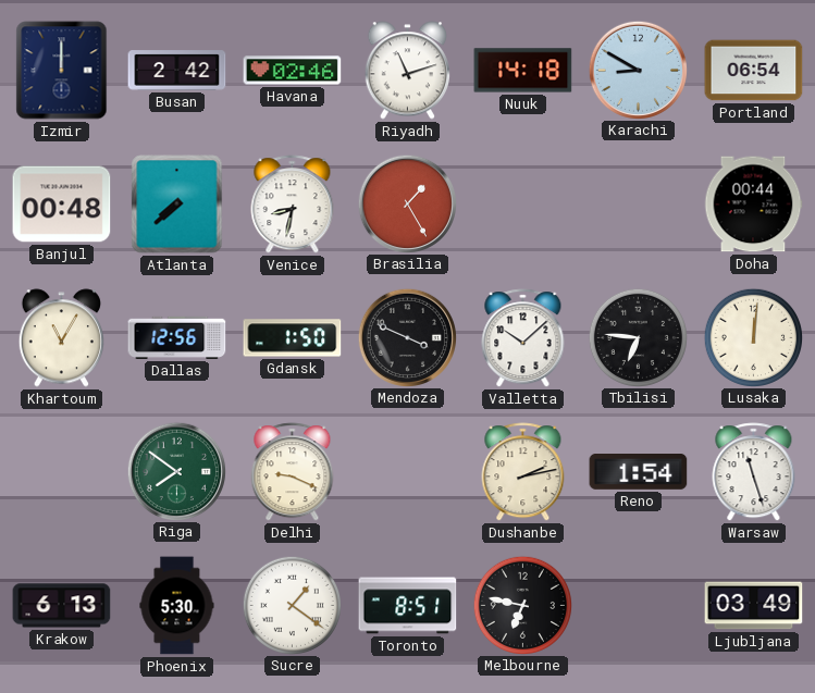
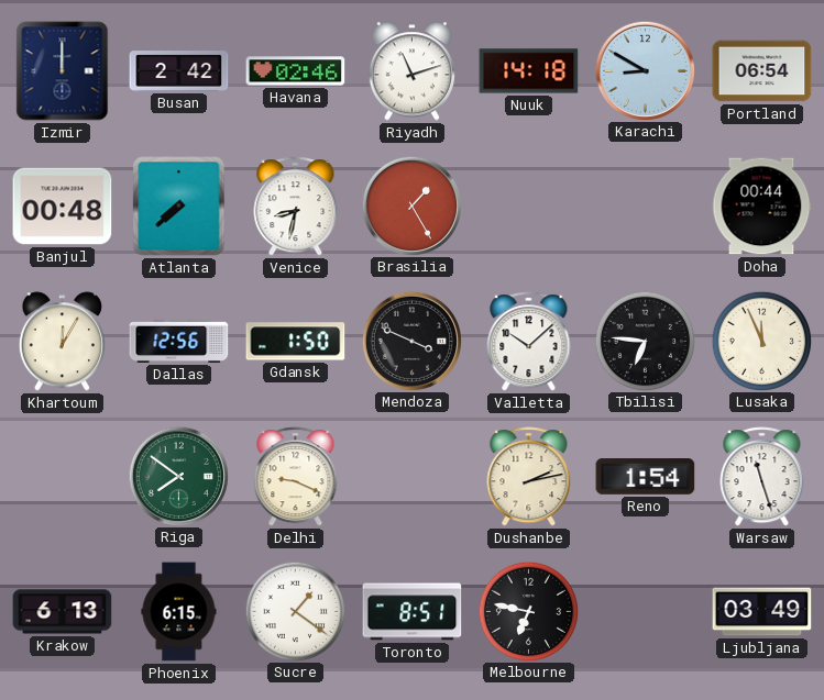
Khartoum: 11:05 -> 12:05
Lusaka: 12:01 -> 11:56
Phoenix: 5:30 -> 6:15
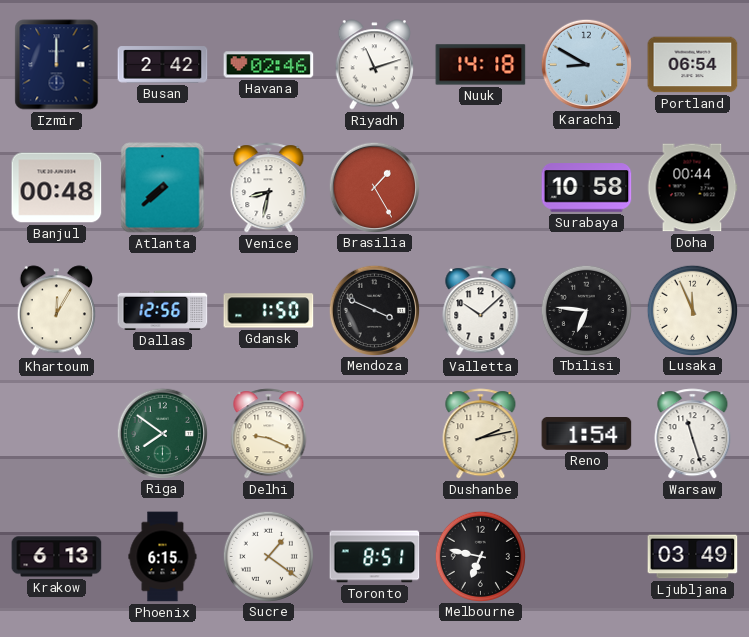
Surabaya: none -> 10:58
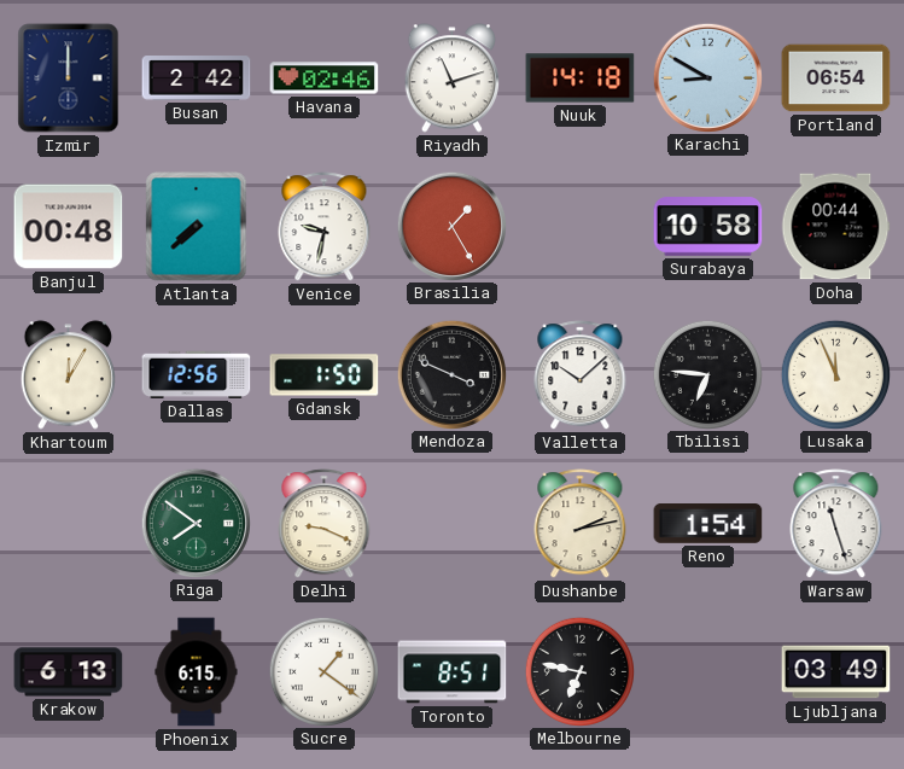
Venice: 8:32 -> 9:32
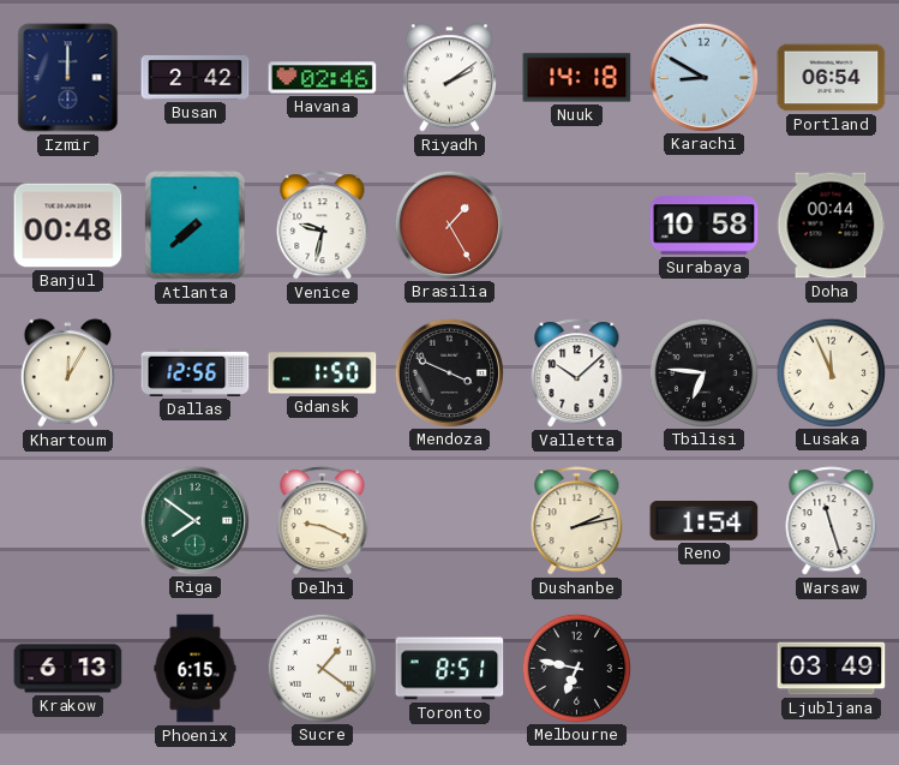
Riyadh: 11:12 -> 2:09
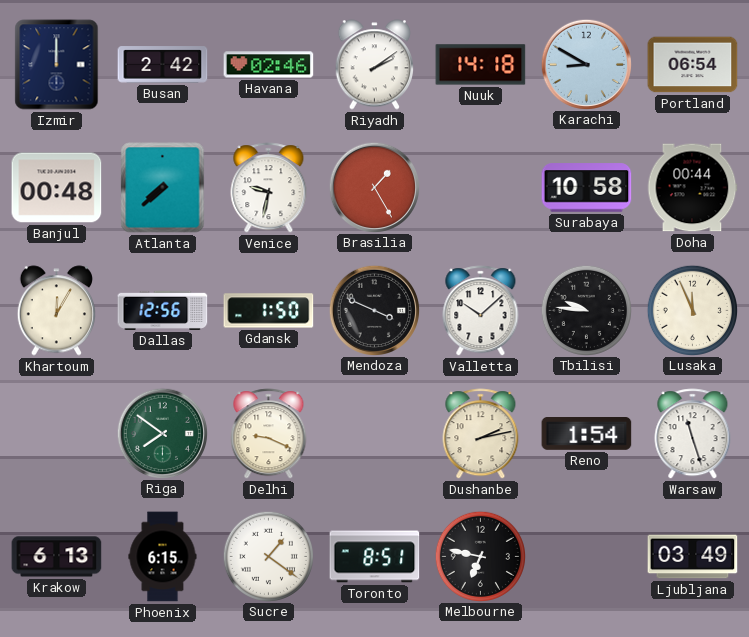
Tbilisi: 6:46 -> 9:46
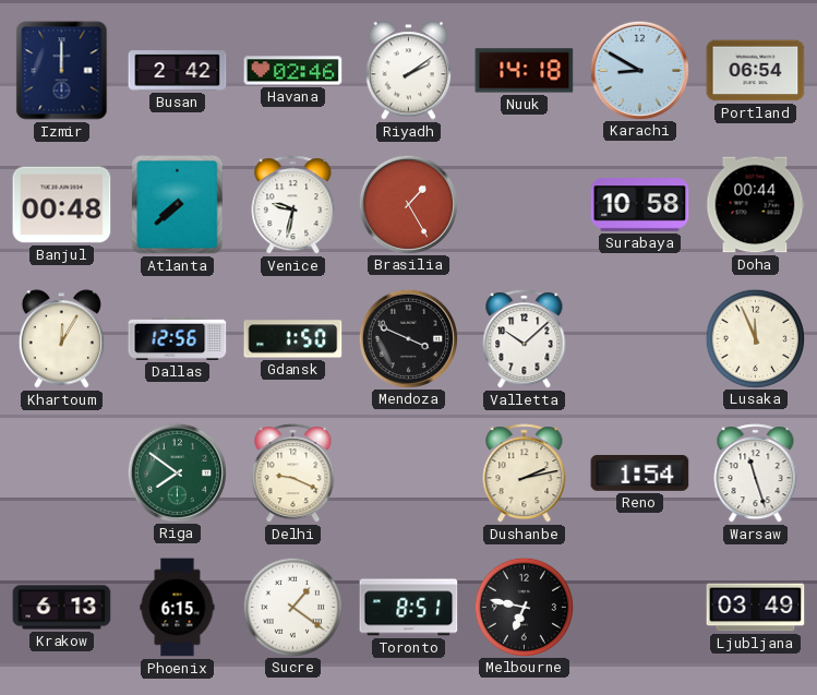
Tbilisi: 9:46 -> none
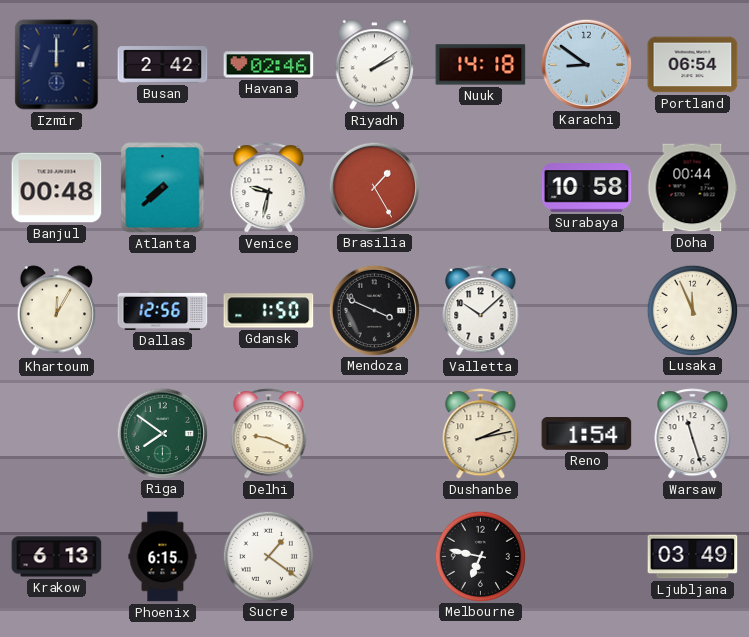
Karachi: 8:50 -> 8:51
Toronto: 8:51 -> none
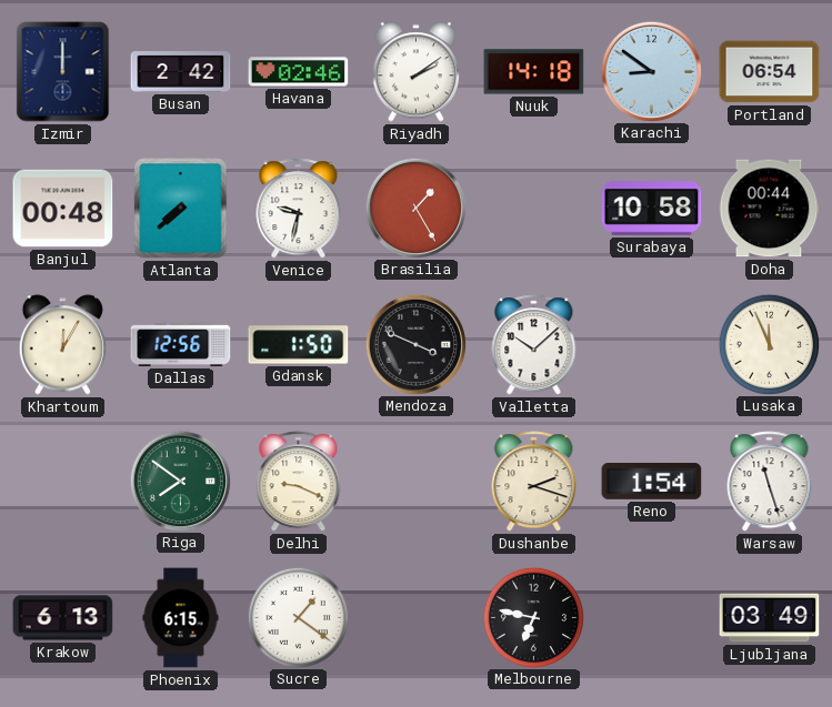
Dushanbe: 2:13 -> 2:18
